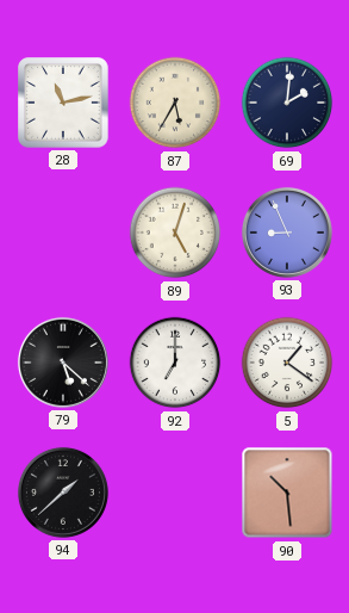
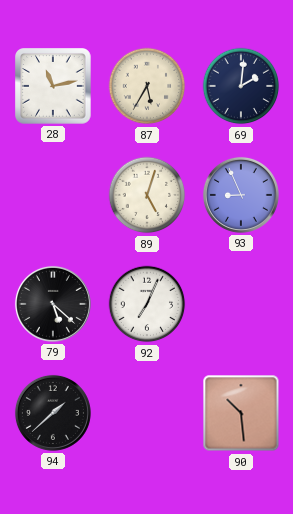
92: 7:00 -> 7:04
5: 1:21 -> none
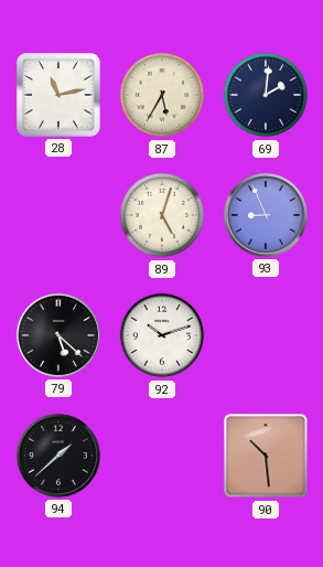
92: 7:04 -> 10:12
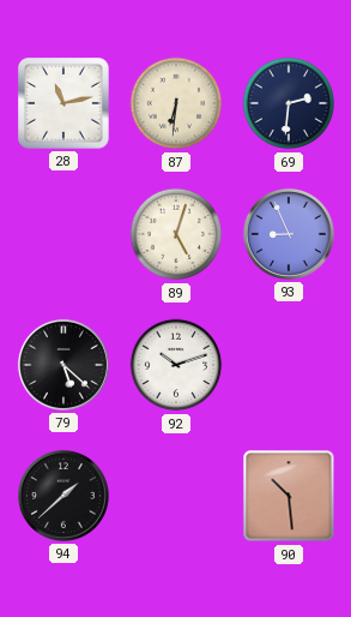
87: 5:35 -> 6:31
69: 2:01 -> 2:31
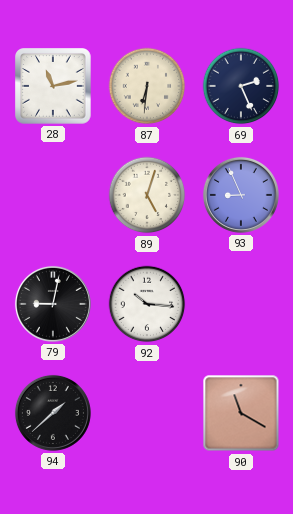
69: 2:31 -> 2:26
79: 5:22 -> 9:02
92: 10:12 -> 10:16
90: 10:29 -> 11:20
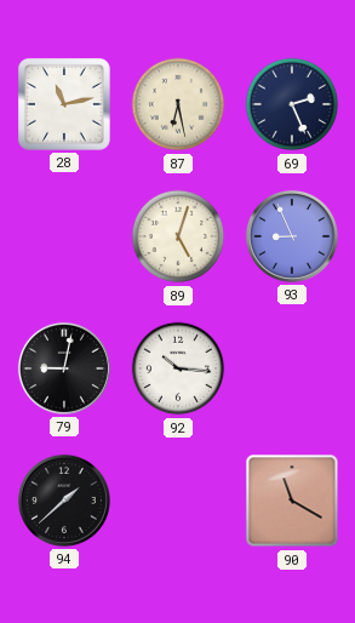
87: 6:31 -> 6:28
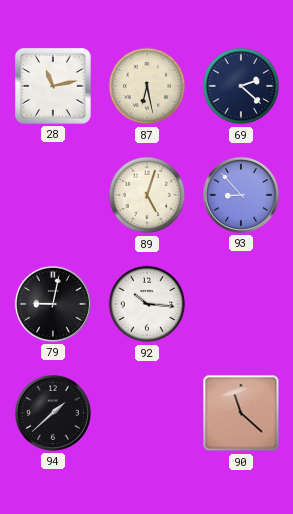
69: 2:26 -> 2:22
93: 8:56 -> 8:53
90: 11:20 -> 11:22
